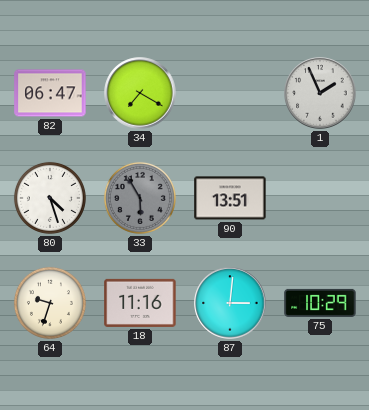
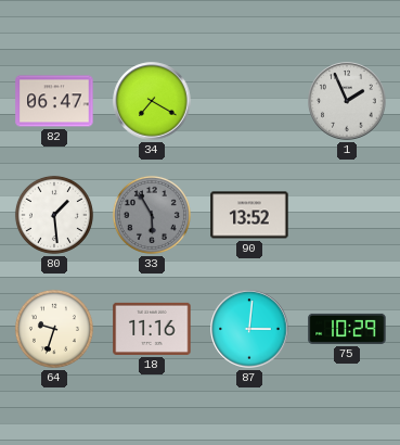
80: 4:27 -> 1:29
90: 13:51 -> 13:52
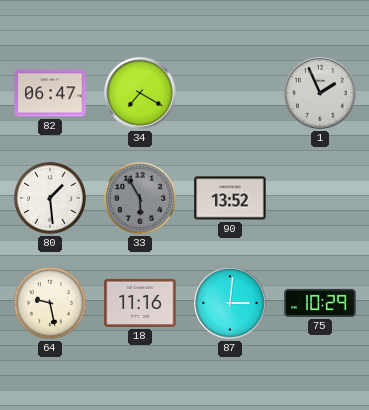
64: 9:33 -> 9:28
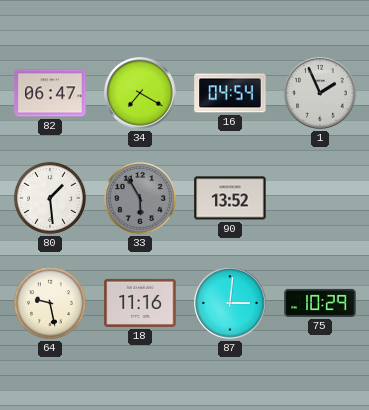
16: none -> 04:54
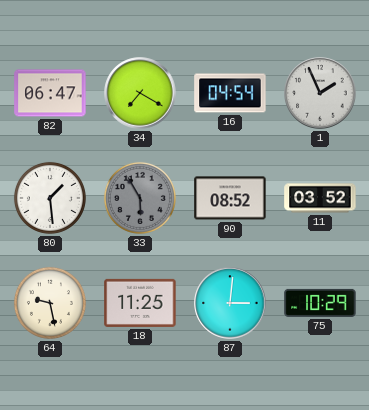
90: 13:52 -> 08:52
11: none -> 03:52
18: 11:16 -> 11:25
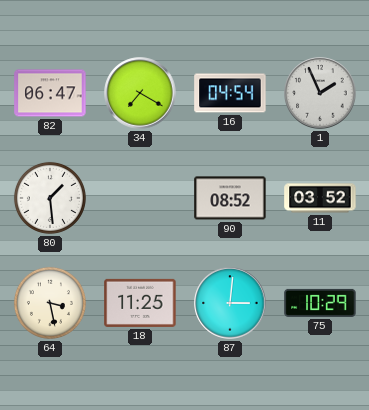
33: 5:55 -> none
64: 9:28 -> 3:28
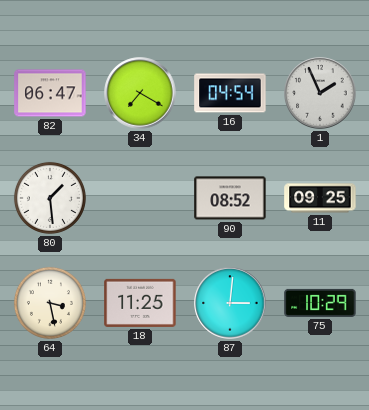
11: 03:52 -> 09:25
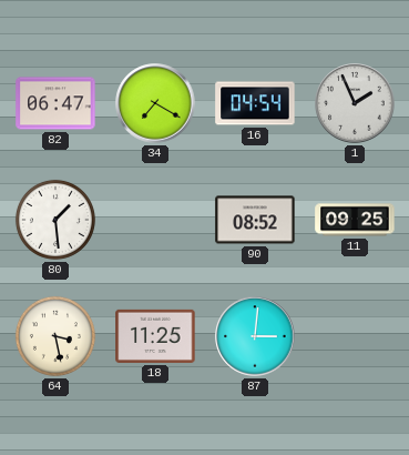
75: 10:29 -> none
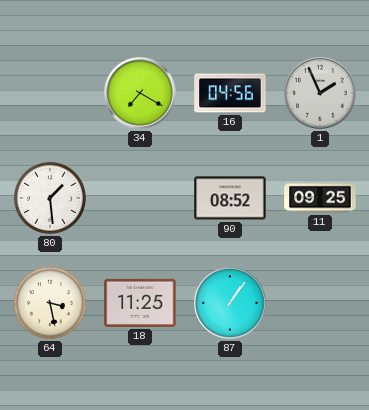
82: 06:47 -> none
16: 04:54 -> 04:56
87: 3:01 -> 1:06
